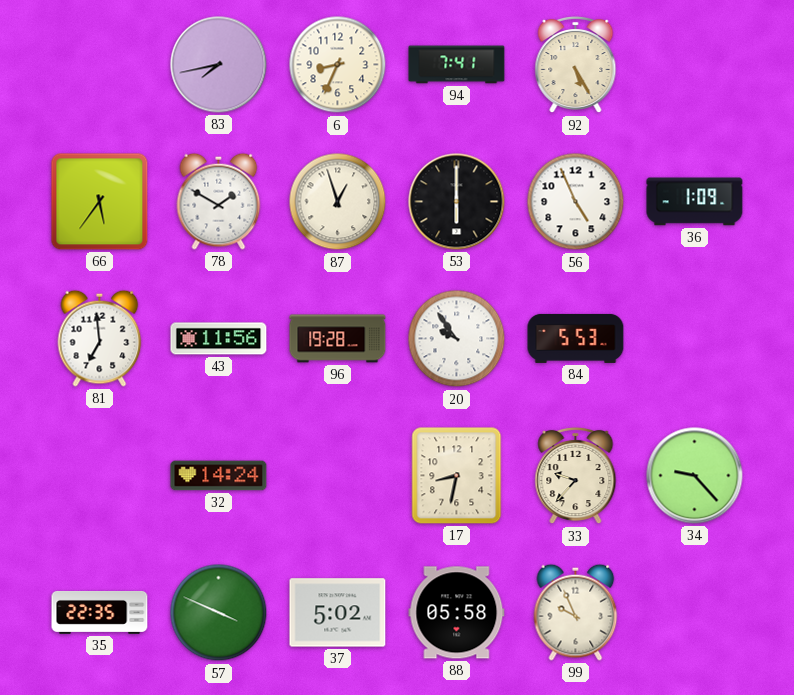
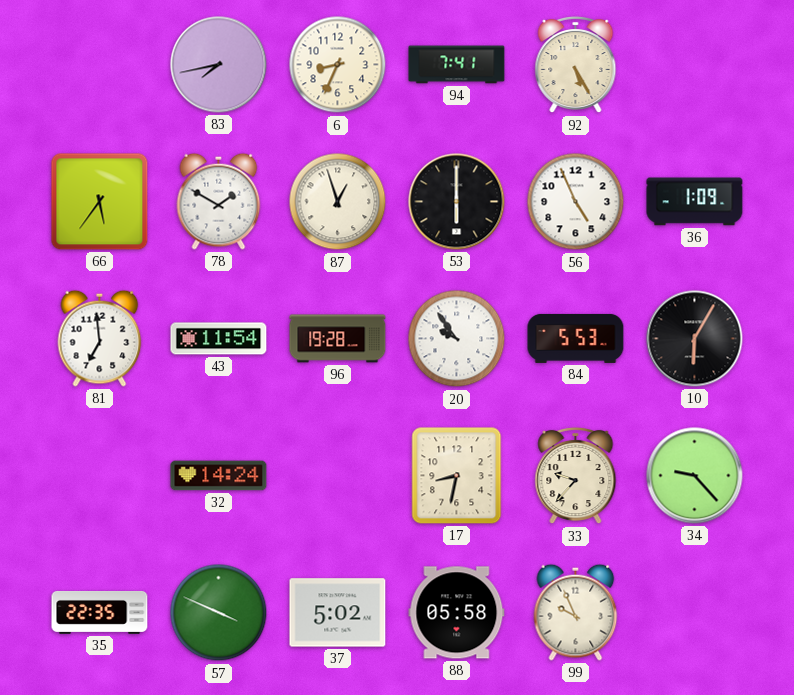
43: 11:56 -> 11:54
10: none -> 6:05
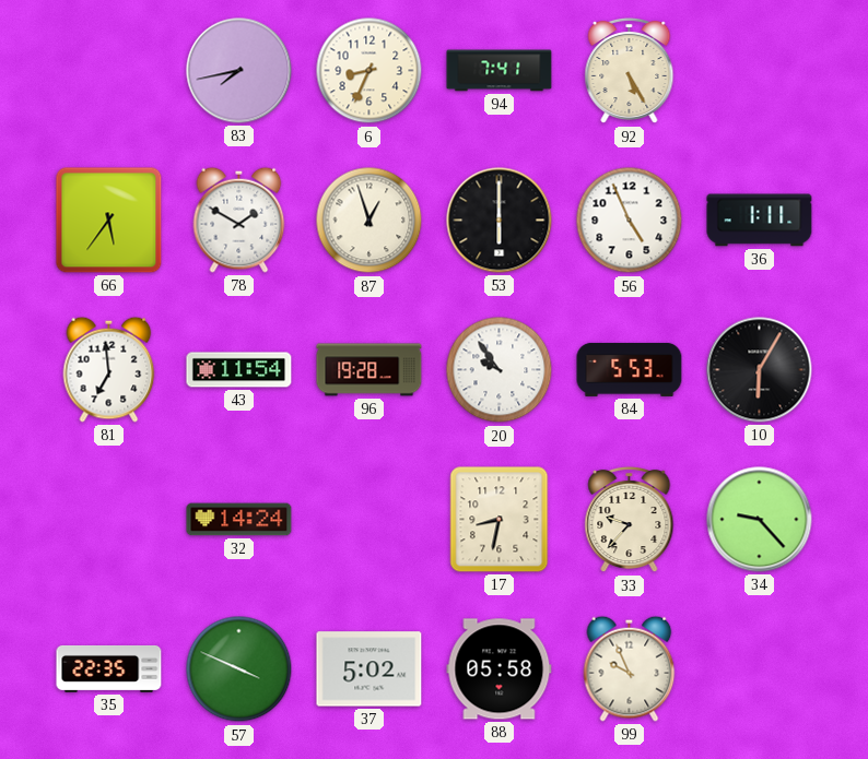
36: 1:09 -> 1:11
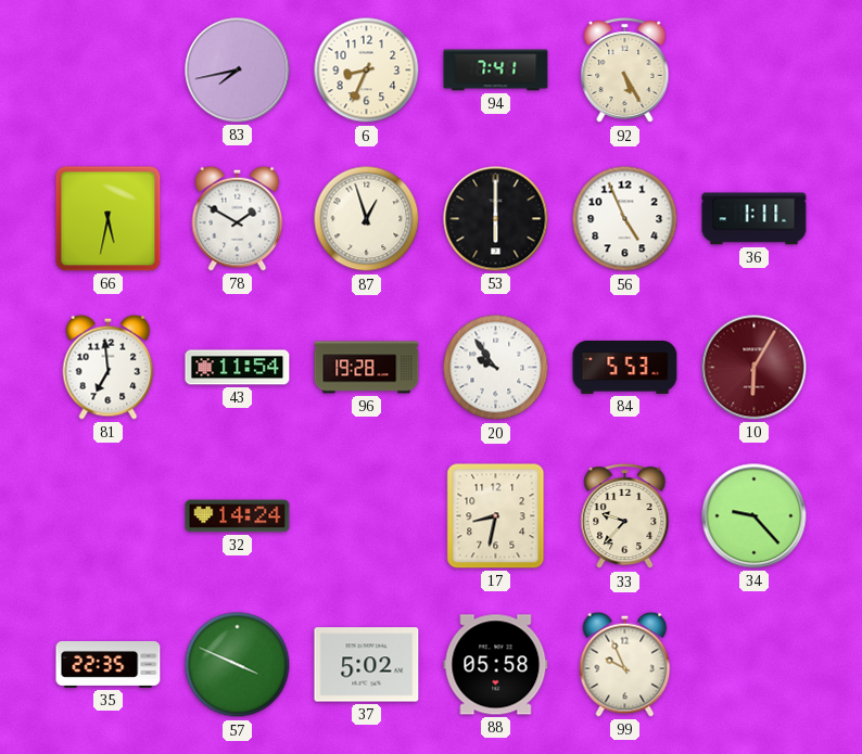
66: 5:36 -> 5:32
10 dial: black -> burgundy
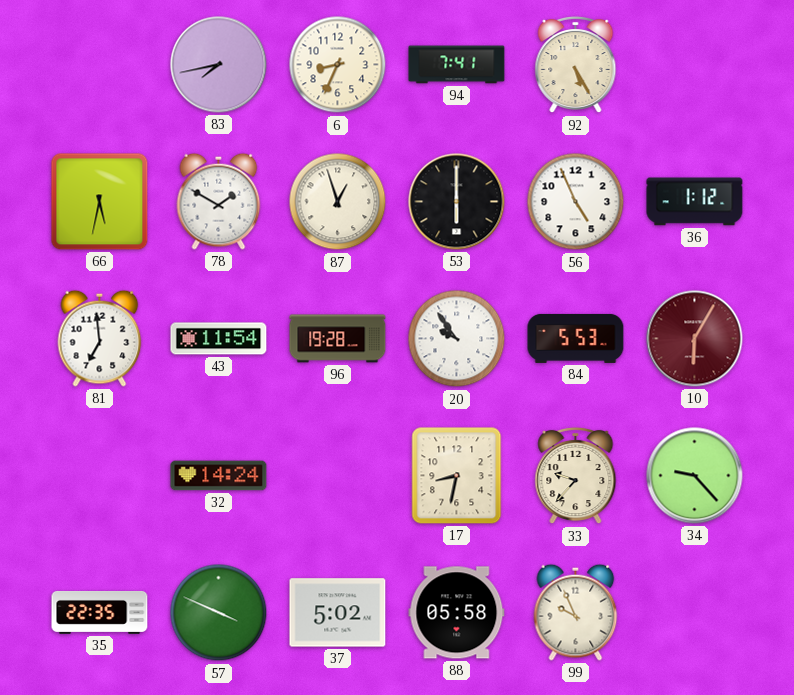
36: 1:11 -> 1:12
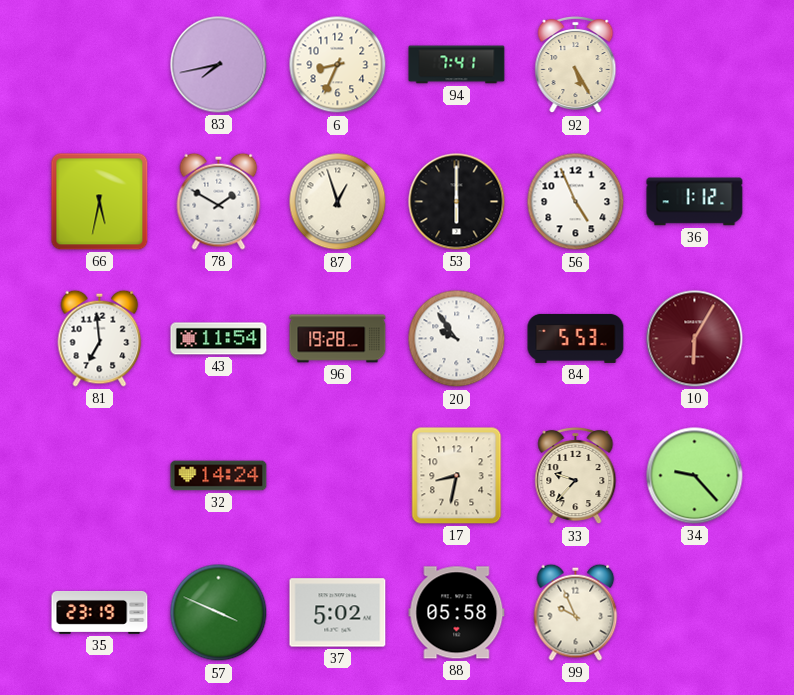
35: 22:35 -> 23:19
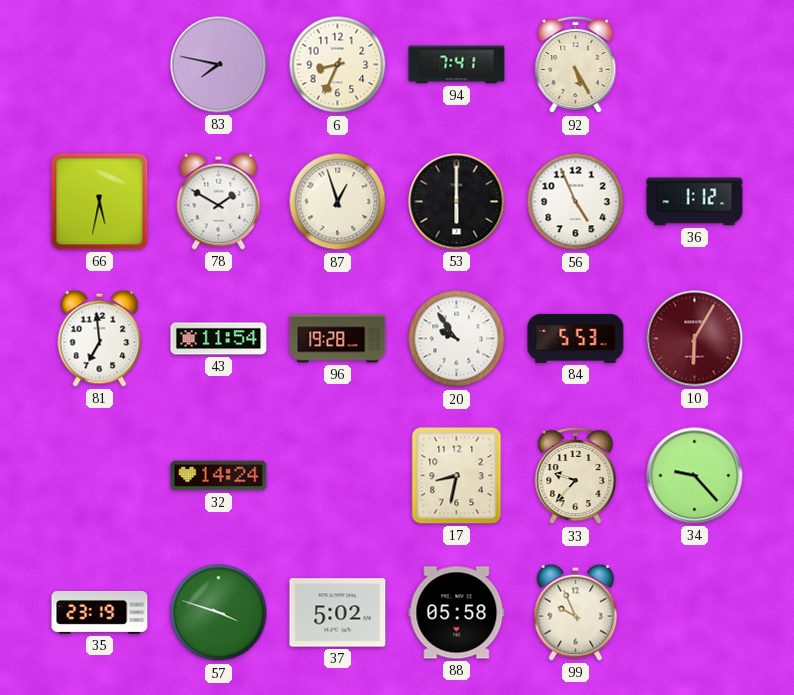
83: 7:43 -> 7:47
57: 3:49 -> 3:48
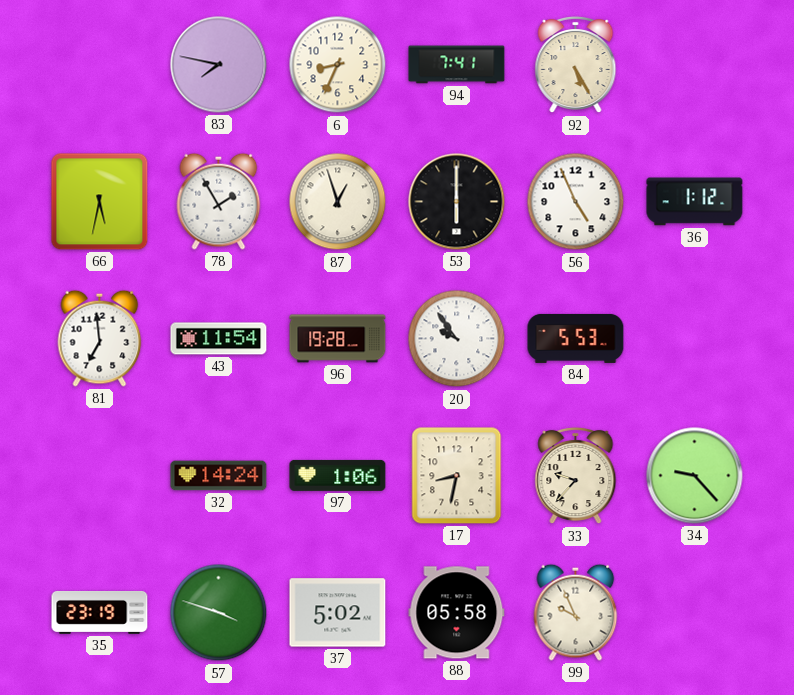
78: 1:50 -> 1:55
10: 6:05 -> none
97: none -> 1:06
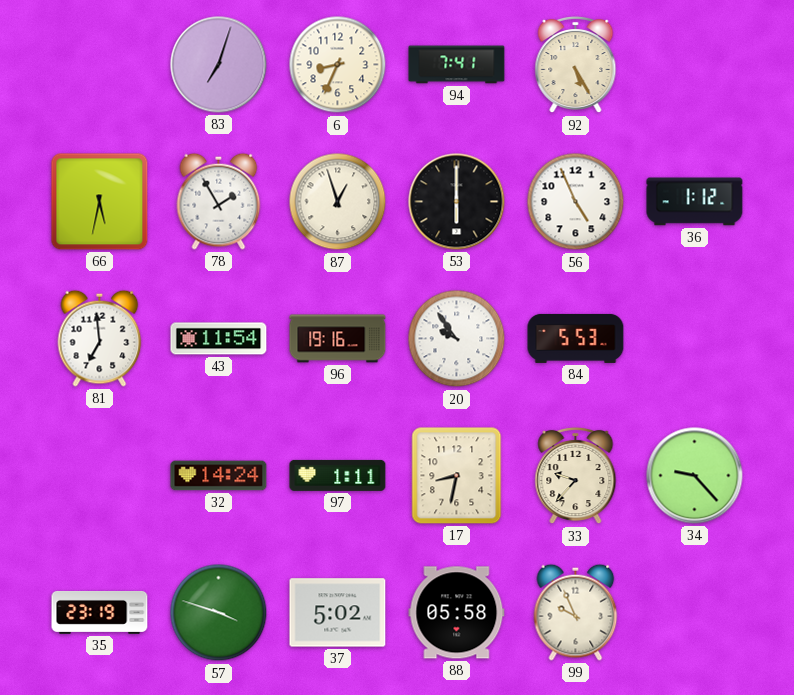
83: 7:47 -> 7:03
96: 19:28 -> 19:16
97: 1:06 -> 1:11
